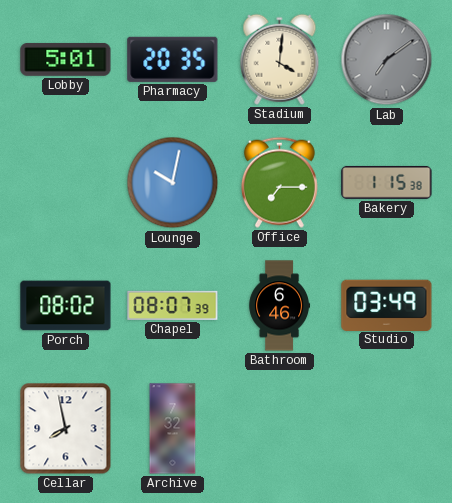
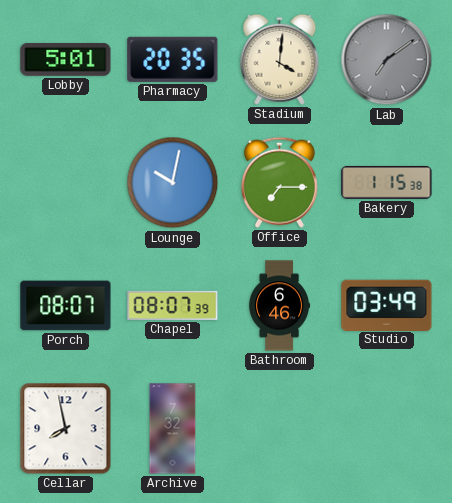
Porch: 08:02 -> 08:07
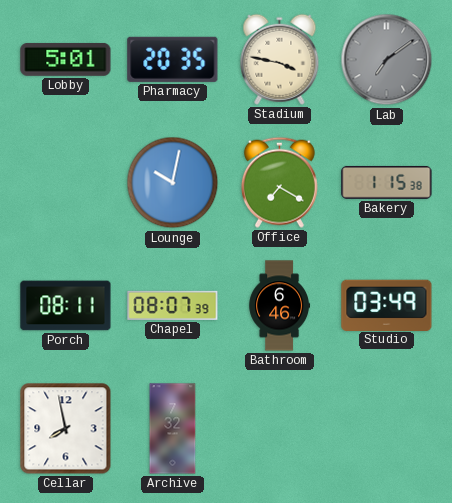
Stadium: 4:01 -> 3:47
Office: 7:15 -> 7:20
Porch: 08:07 -> 08:11
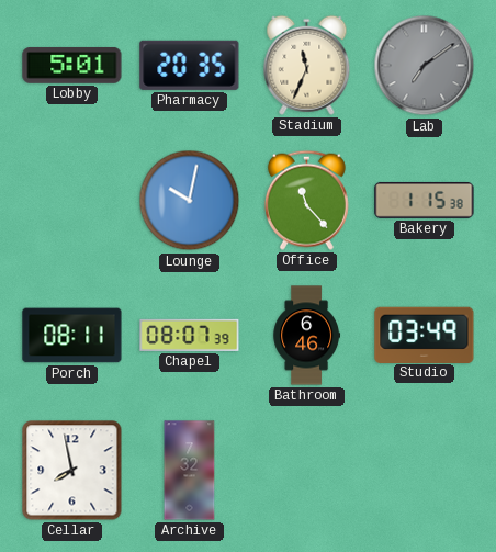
Stadium: 3:47 -> 11:34
Office: 7:20 -> 11:23
